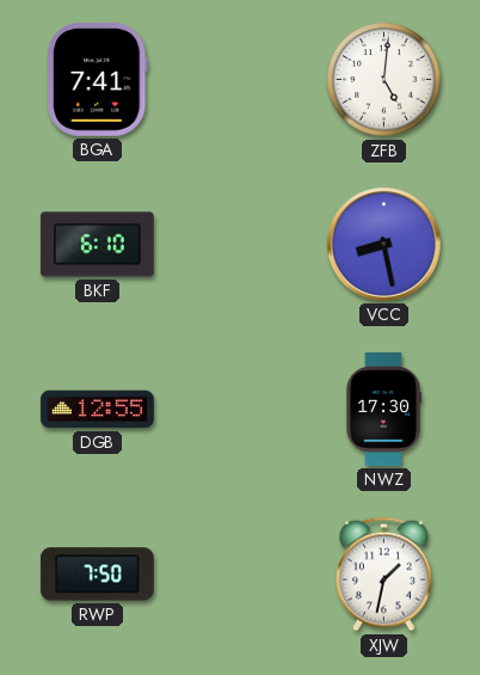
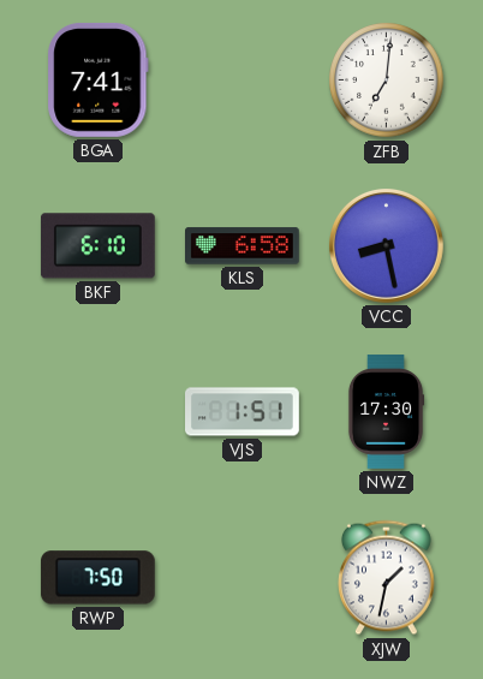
ZFB: 5:01 -> 7:01
KLS: none -> 6:58
DGB: 12:55 -> none
VJS: none -> 1:51
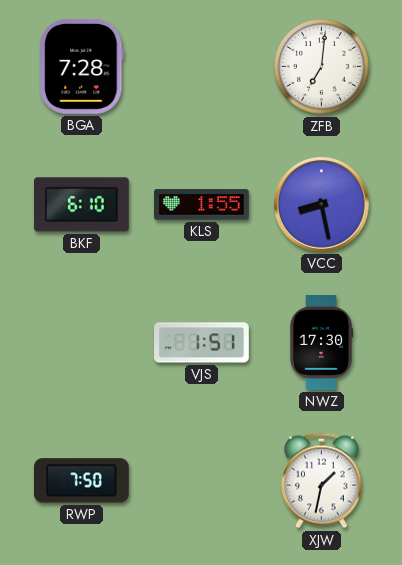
BGA: 7:41 -> 7:28
KLS: 6:58 -> 1:55
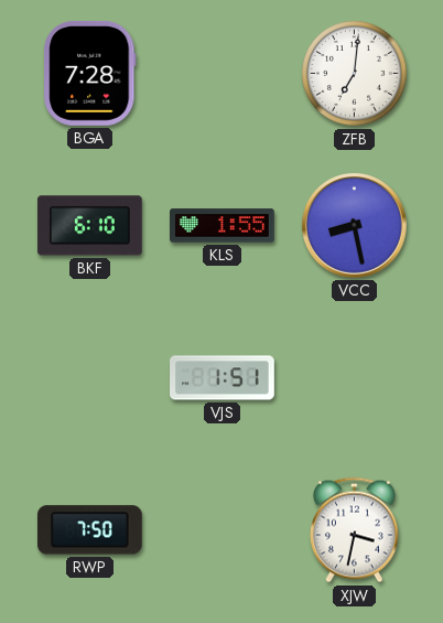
NWZ: 17:30 -> none
XJW: 1:32 -> 3:32
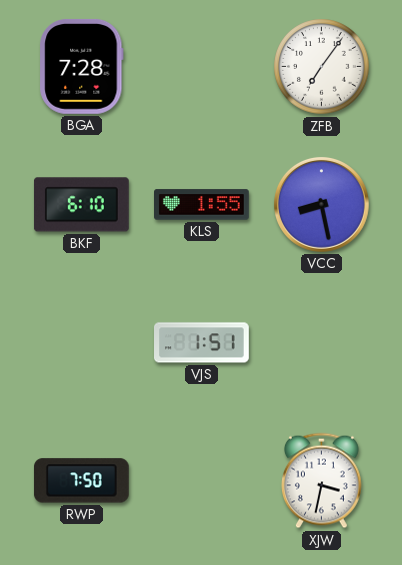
ZFB: 7:01 -> 7:06
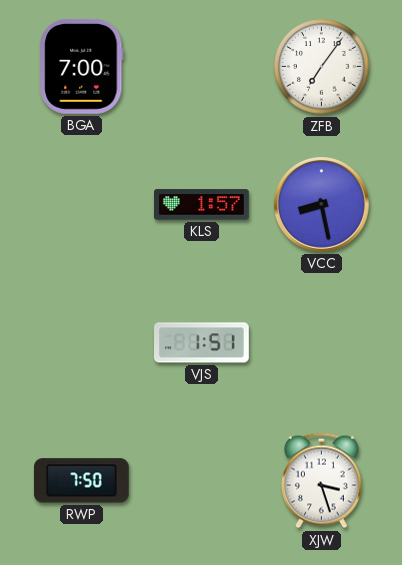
BGA: 7:28 -> 7:00
BKF: 6:10 -> none
KLS: 1:55 -> 1:57
XJW: 3:32 -> 3:27
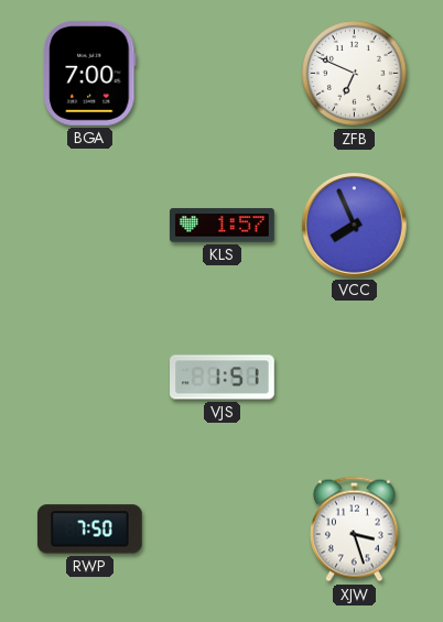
ZFB: 7:06 -> 6:49
VCC: 8:28 -> 7:56
